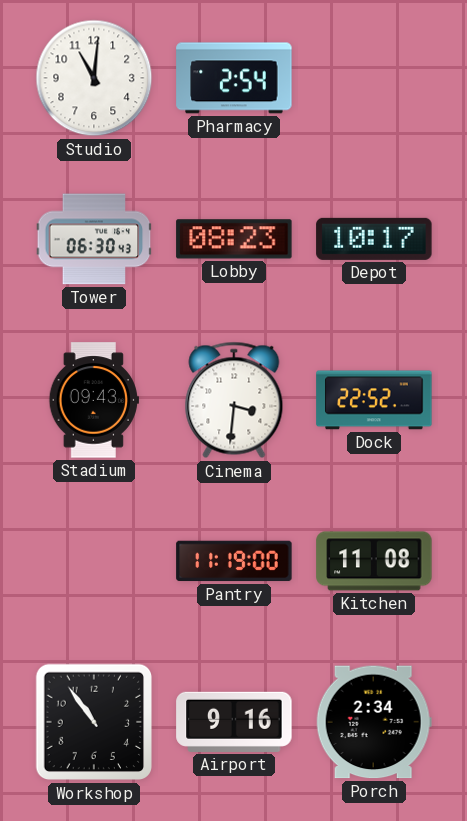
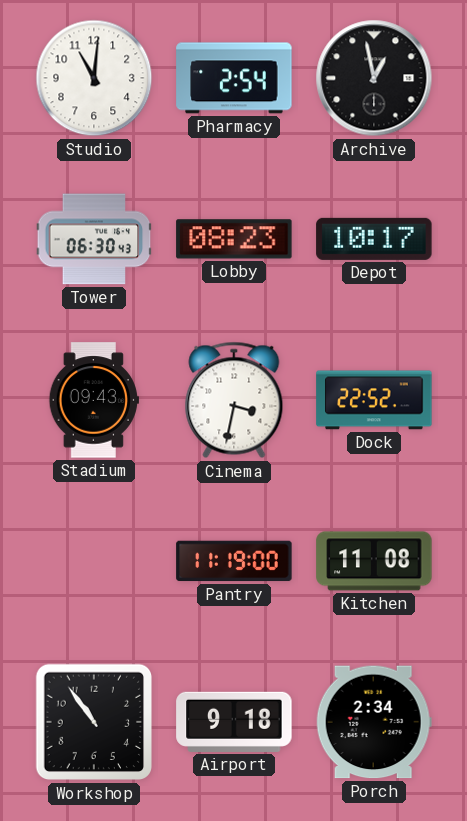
Archive: none -> 12:58
Cinema: 3:31 -> 3:32
Airport: 9:16 -> 9:18
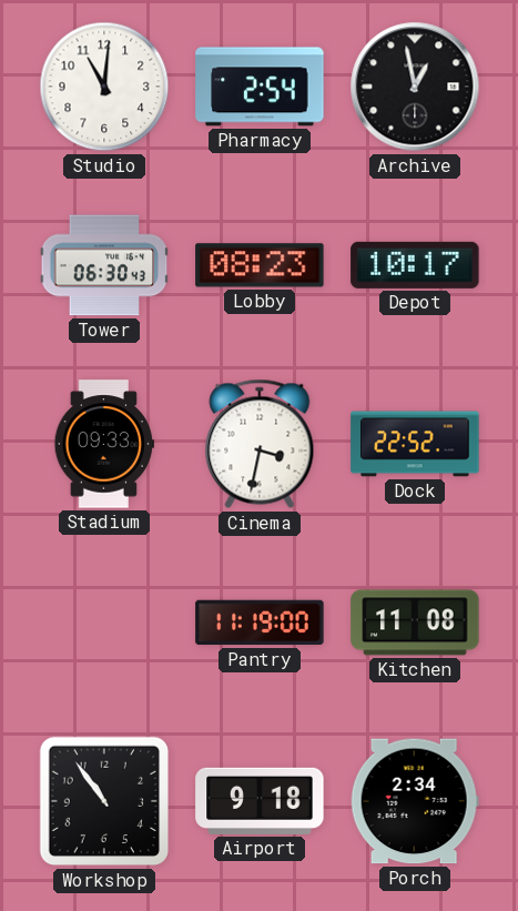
Stadium: 09:43 -> 09:33
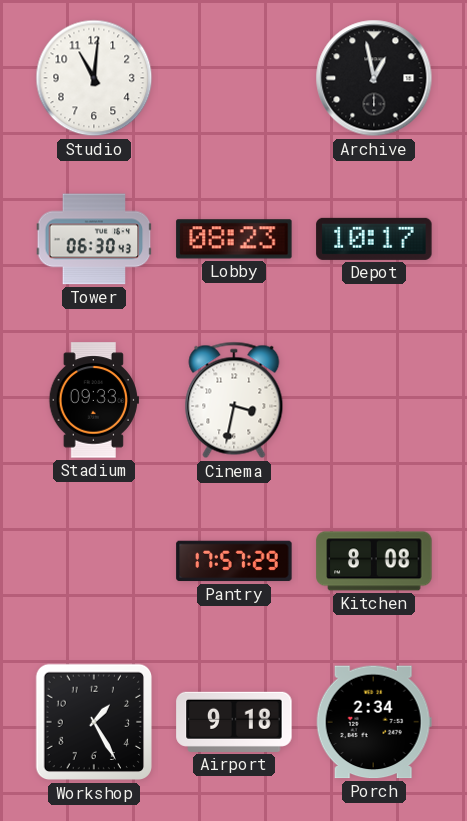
Pharmacy: 2:54 -> none
Dock: 22:52 -> none
Pantry: 11:19 -> 17:57
Kitchen: 11:08 -> 8:08
Workshop: 10:54 -> 1:25
